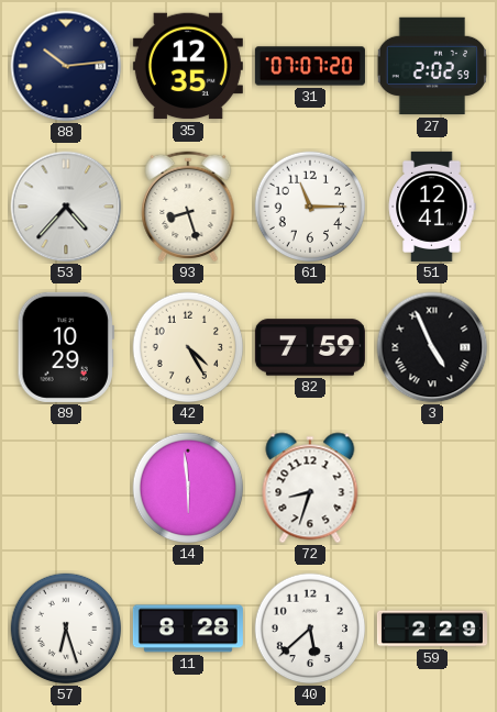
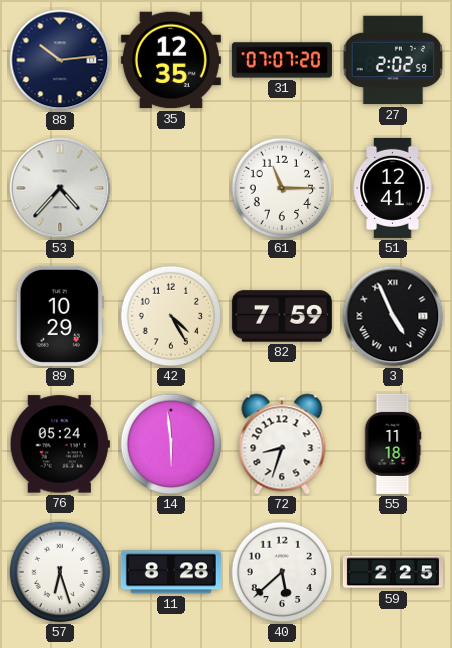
93: 8:27 -> none
76: none -> 05:24
55: none -> 11:18
59: 2:29 -> 2:25
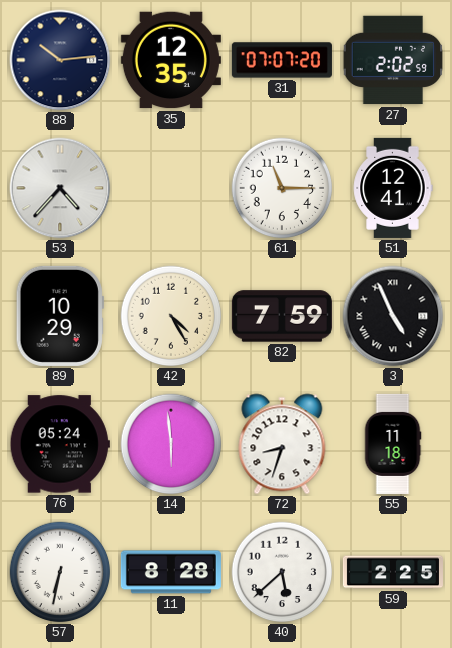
57: 6:27 -> 6:32
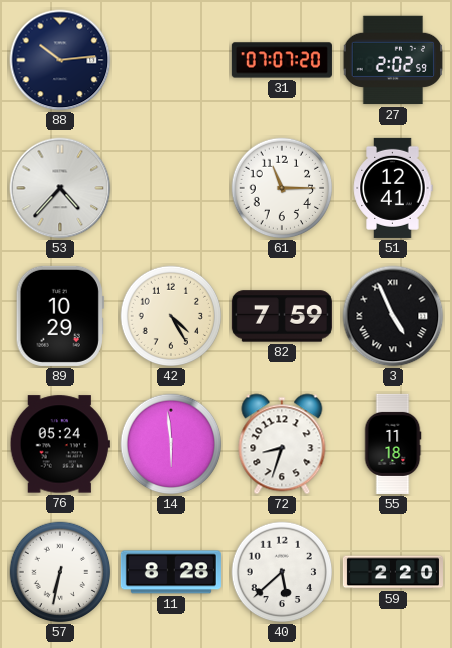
35: 12:35 -> none
59: 2:25 -> 2:20
